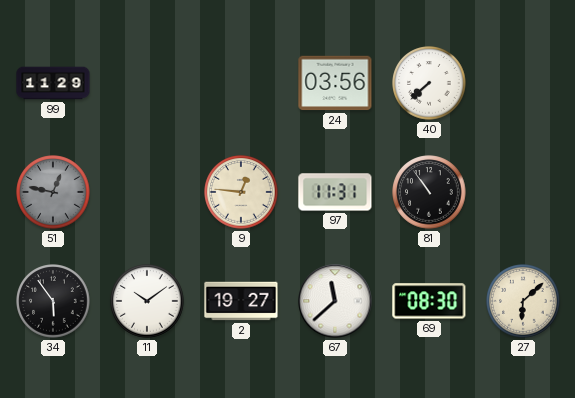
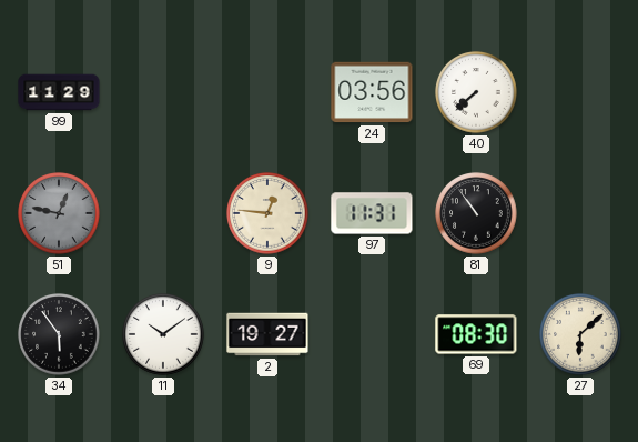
67: 11:38 -> none
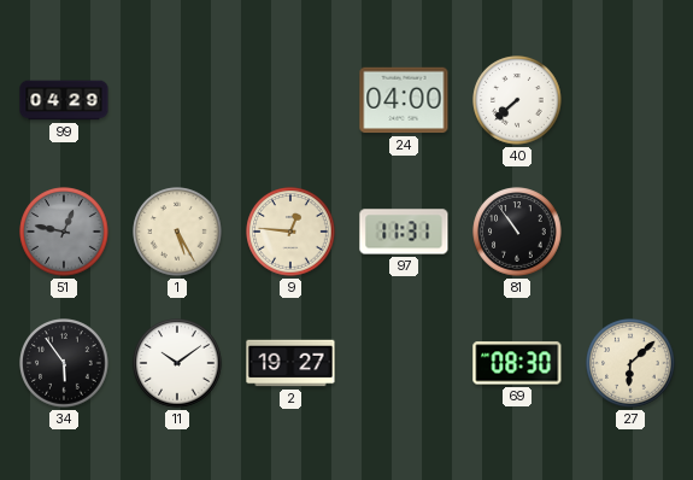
99: 11:29 -> 04:29
24: 03:56 -> 04:00
1: none -> 5:25
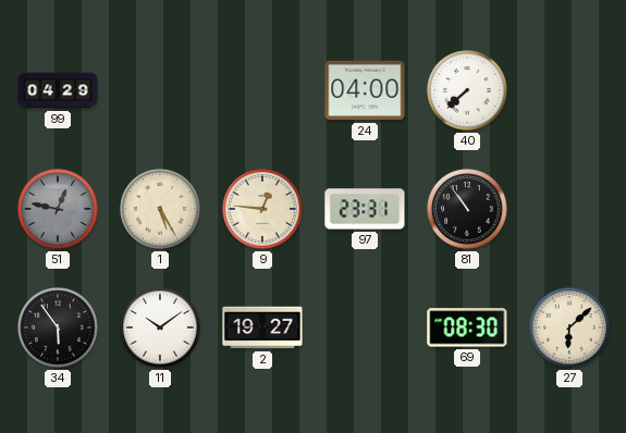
97: 11:31 -> 23:31
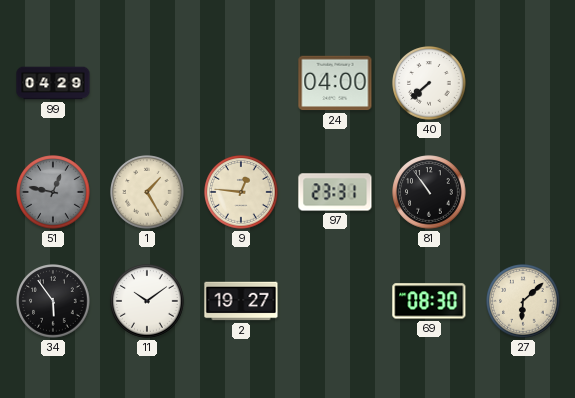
1: 5:25 -> 1:25
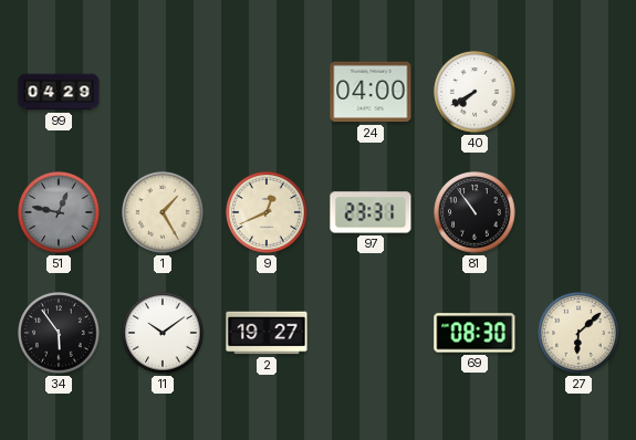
40: 7:38 -> 7:40
9: 12:46 -> 12:41
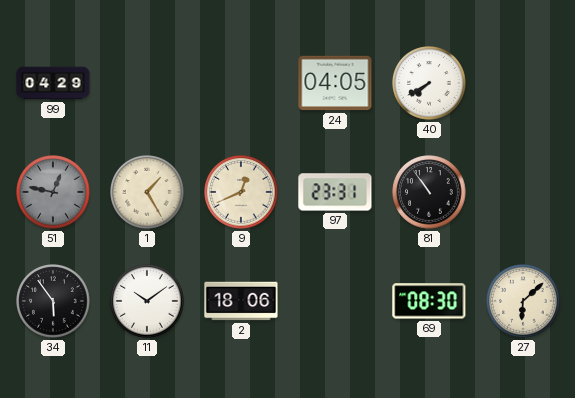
24: 04:00 -> 04:05
2: 19:27 -> 18:06
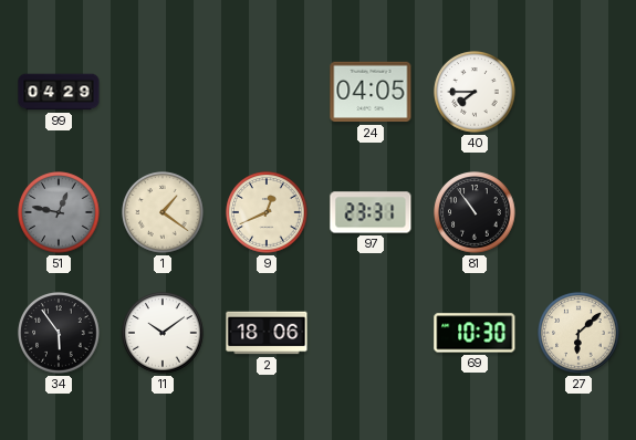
40: 7:40 -> 7:45
1: 1:25 -> 1:21
69: 08:30 -> 10:30
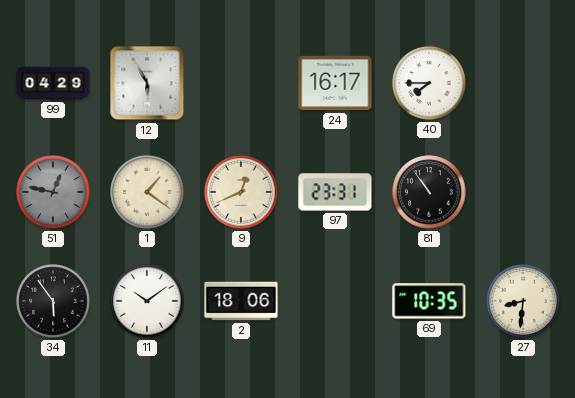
12: none -> 5:55
24: 04:05 -> 16:17
69: 10:30 -> 10:35
27: 6:08 -> 8:31
